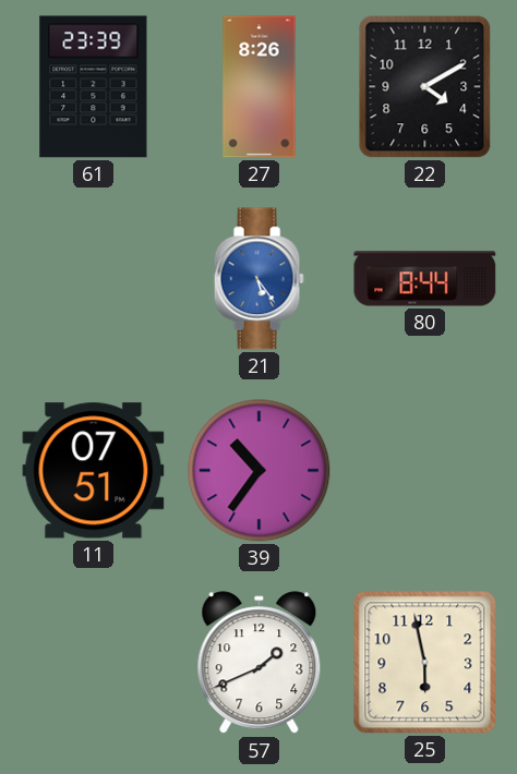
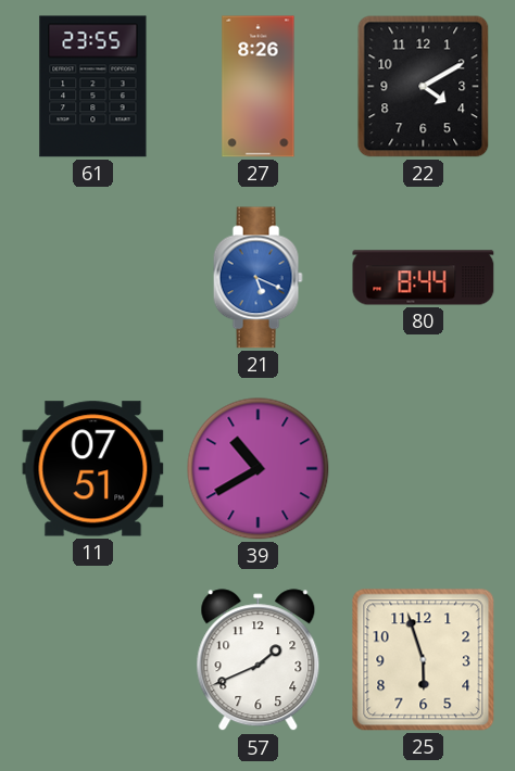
61: 23:39 -> 23:55
21: 5:24 -> 5:19
39: 10:36 -> 10:40
25: 5:58 -> 5:57
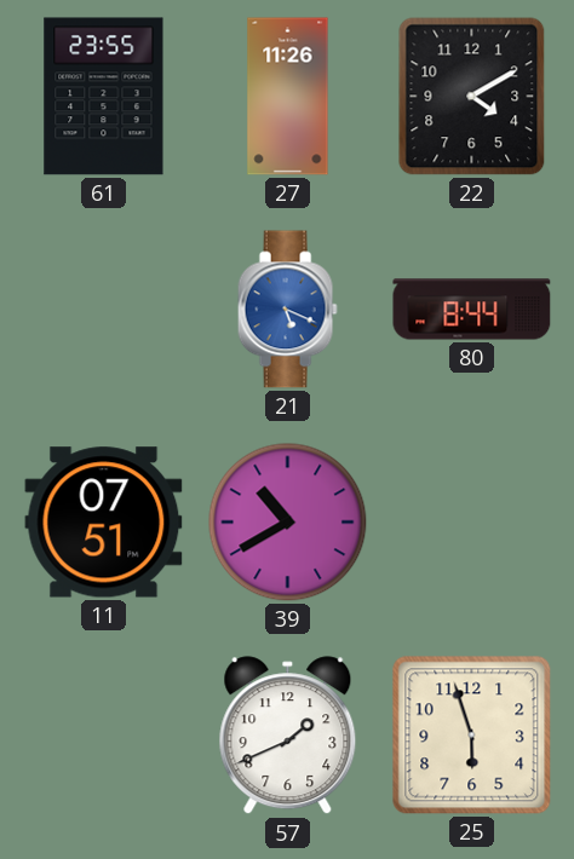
27: 8:26 -> 11:26
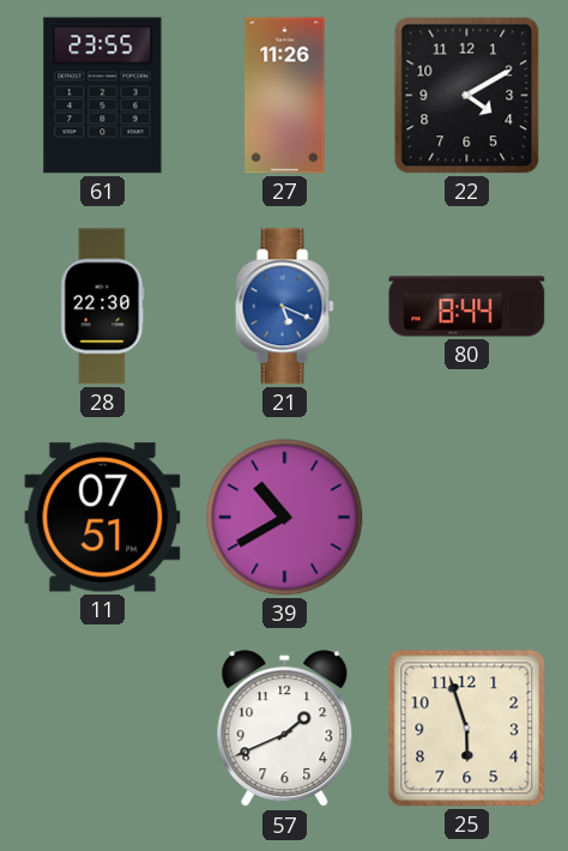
28: none -> 22:30
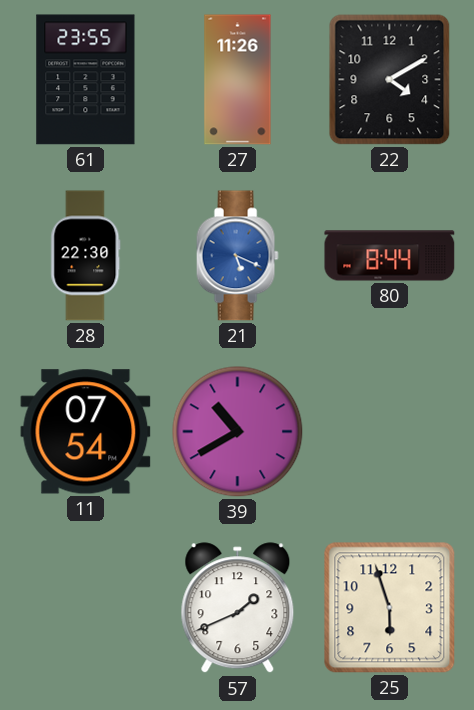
11: 07:51 -> 07:54
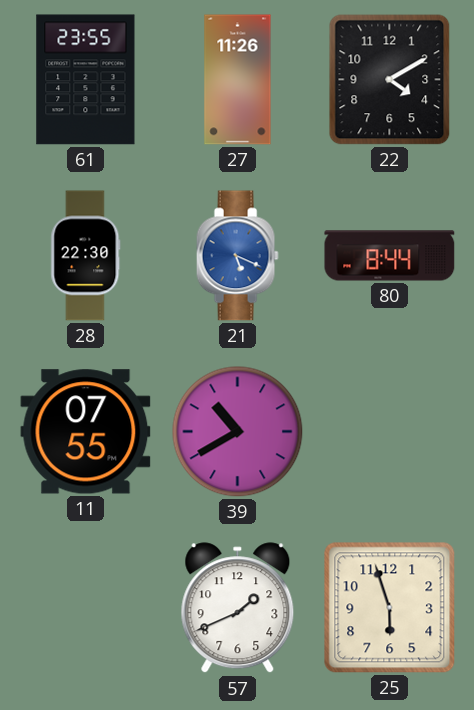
11: 07:54 -> 07:55
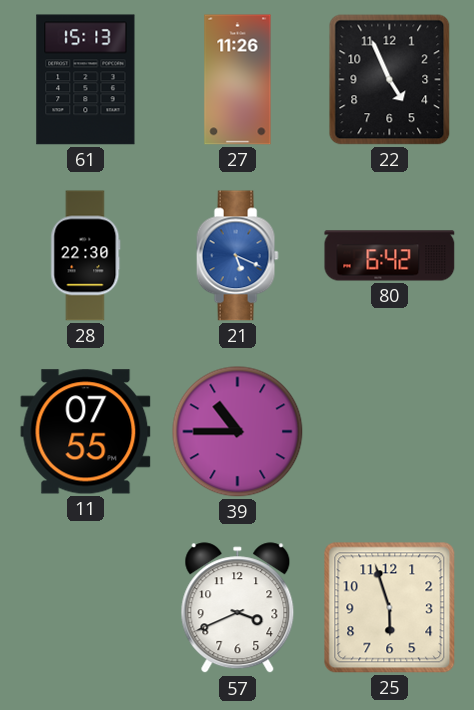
61: 23:55 -> 15:13
22: 4:10 -> 4:56
80: 8:44 -> 6:42
39: 10:40 -> 10:45
57: 1:41 -> 3:41
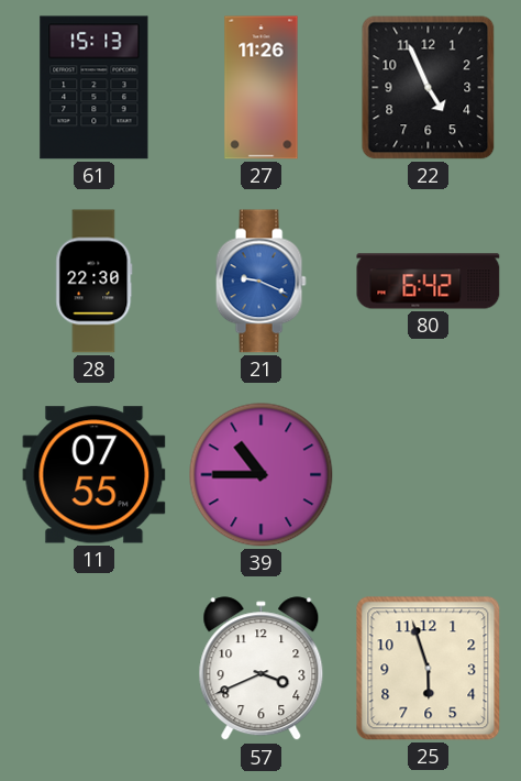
21: 5:19 -> 9:19
